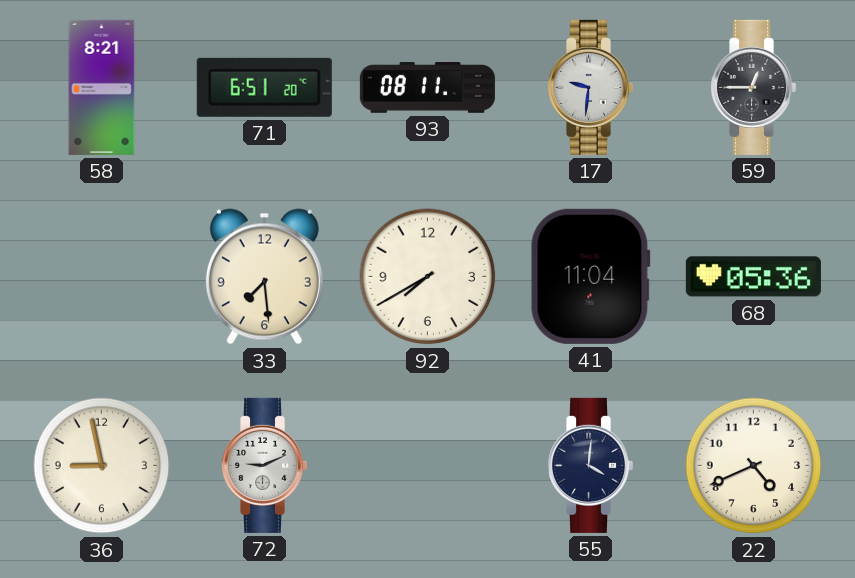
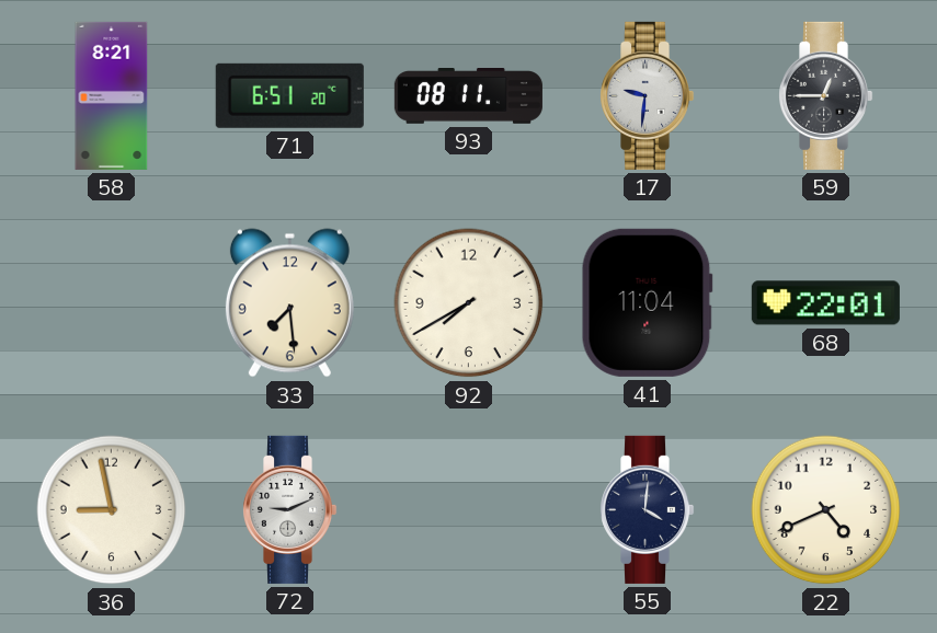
68: 05:36 -> 22:01
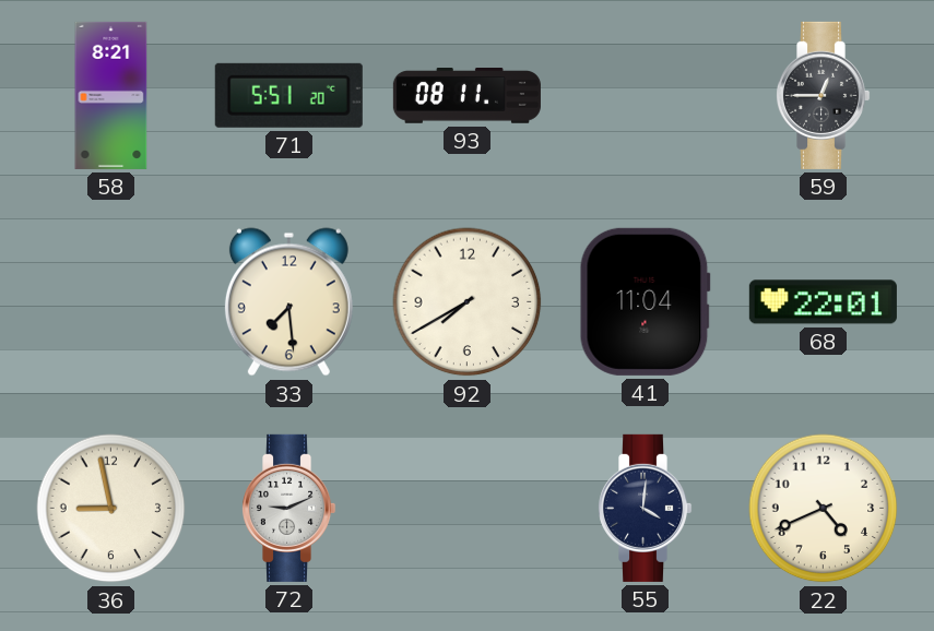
71: 6:51 -> 5:51
17: 9:31 -> none
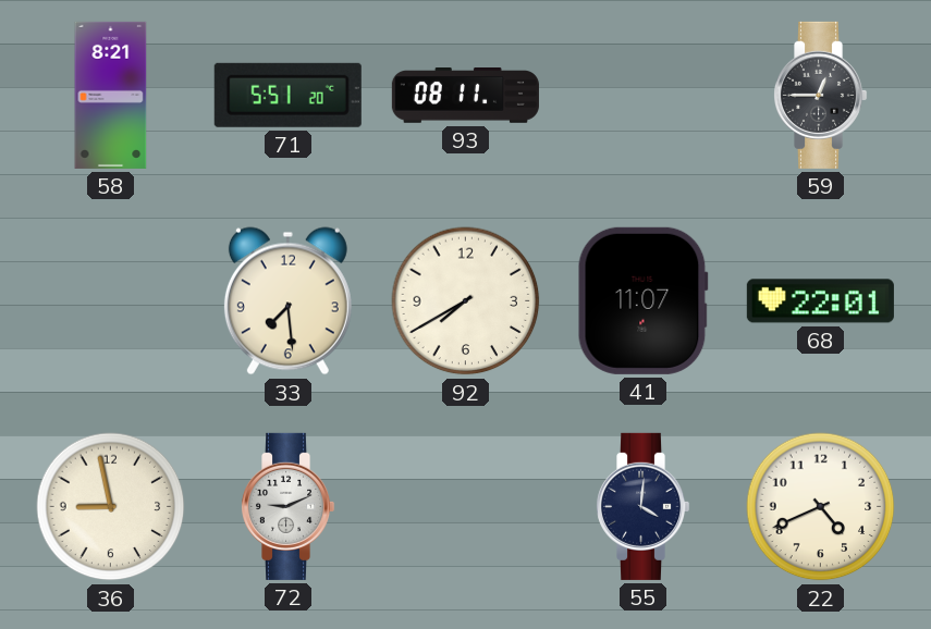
41: 11:04 -> 11:07
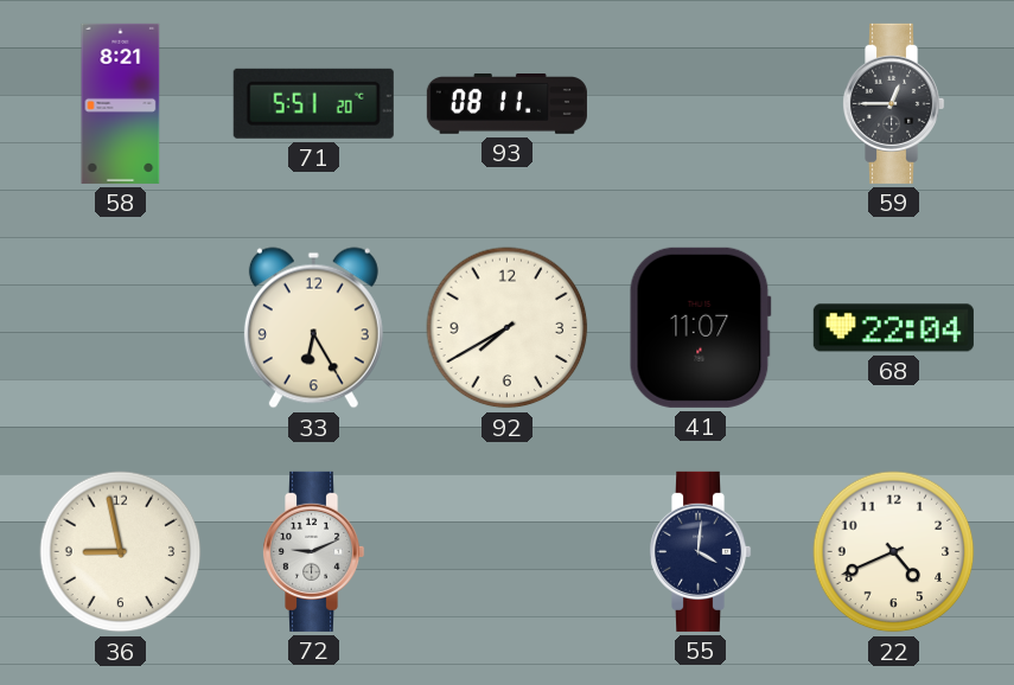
33: 7:29 -> 6:25
68: 22:01 -> 22:04
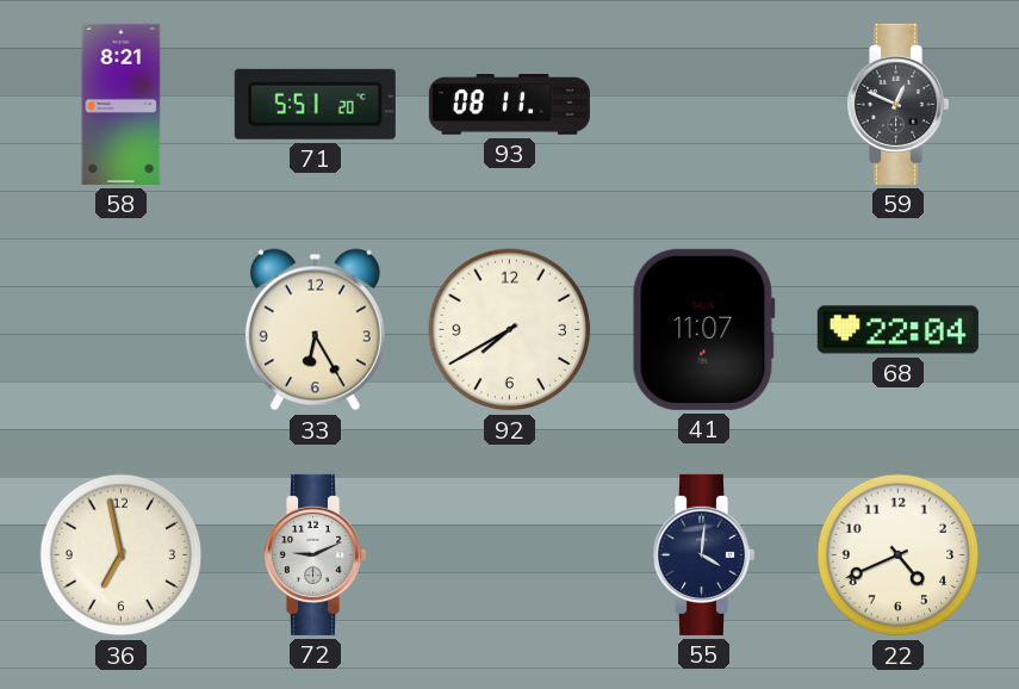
59: 12:45 -> 12:49
36: 8:58 -> 6:58
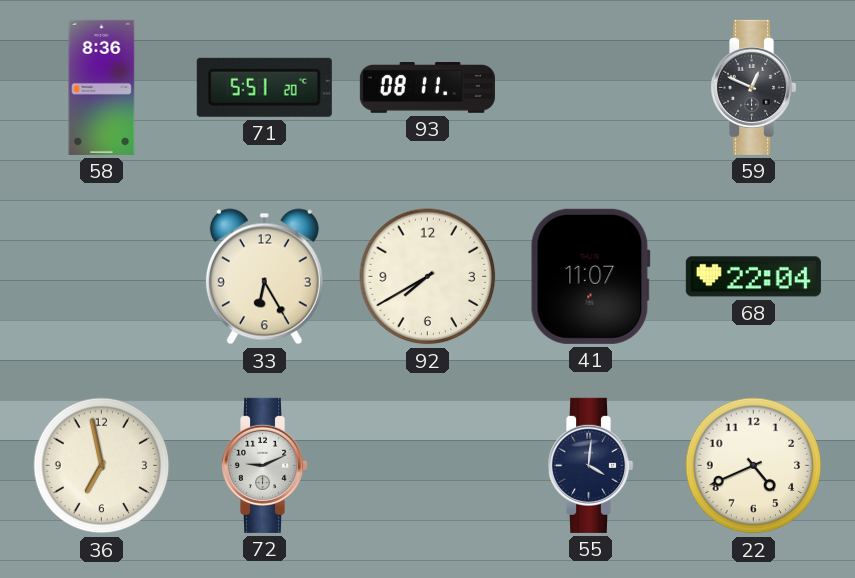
58: 8:21 -> 8:36
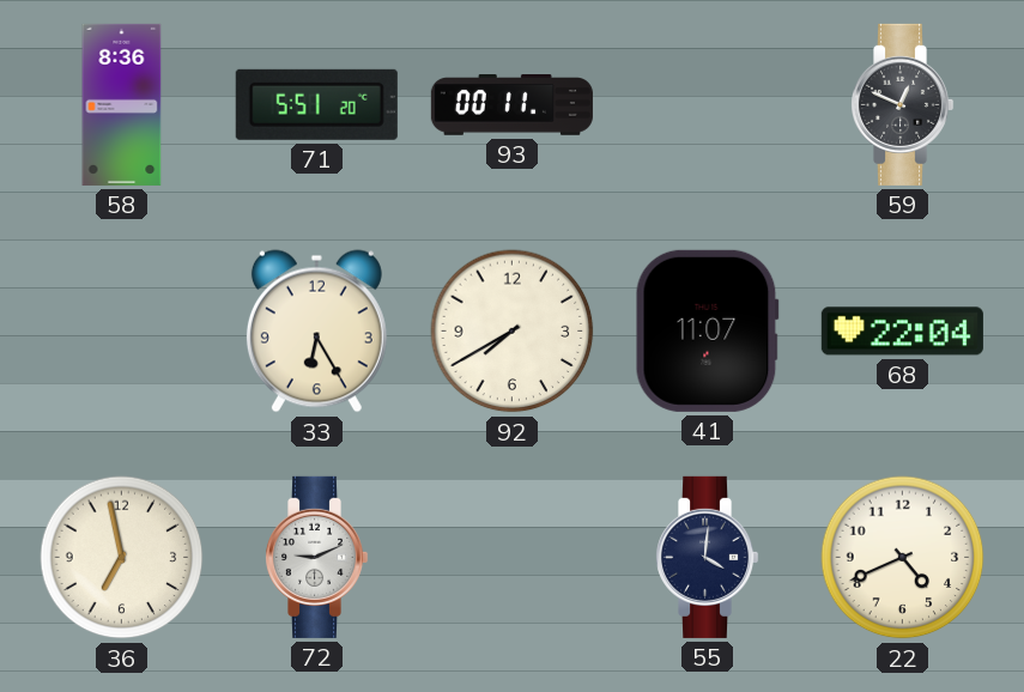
93: 08:11 -> 00:11
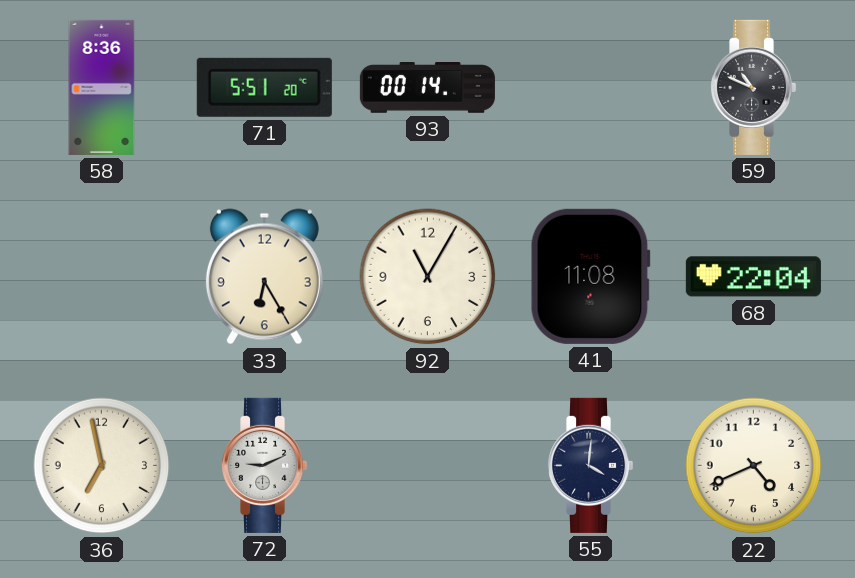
93: 00:11 -> 00:14
59: 12:49 -> 10:49
92: 7:40 -> 11:05
41: 11:07 -> 11:08
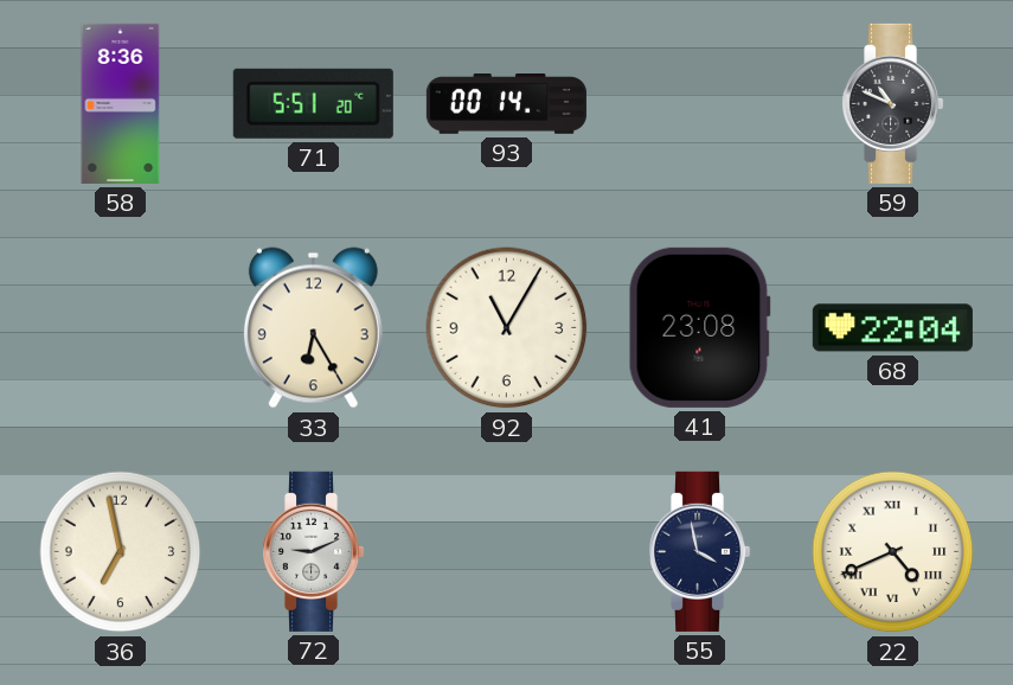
41: 11:08 -> 23:08
55: 4:01 -> 3:58
22 numerals: Arabic -> Roman
